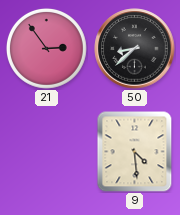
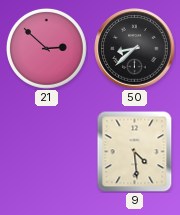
21: 2:54 -> 2:52
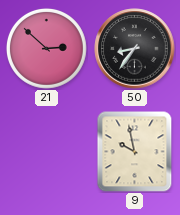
50: 8:38 -> 8:36
9: 4:29 -> 9:58
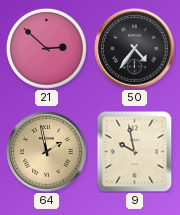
50: 8:36 -> 4:36
64: none -> 1:58
